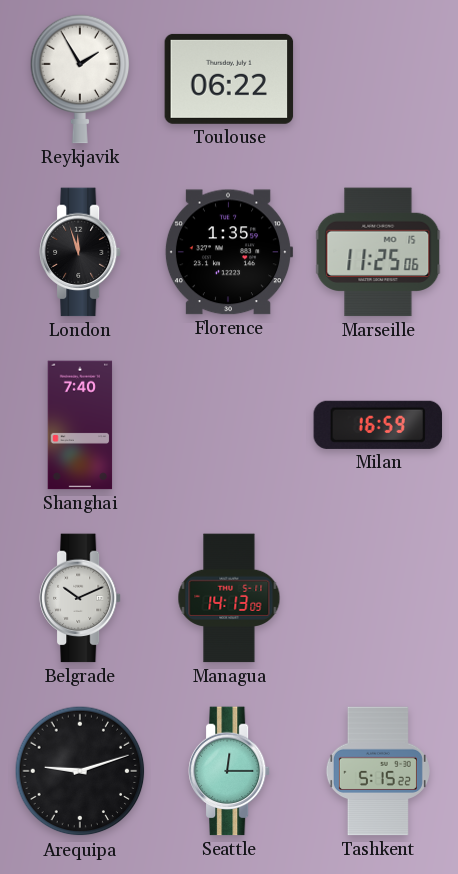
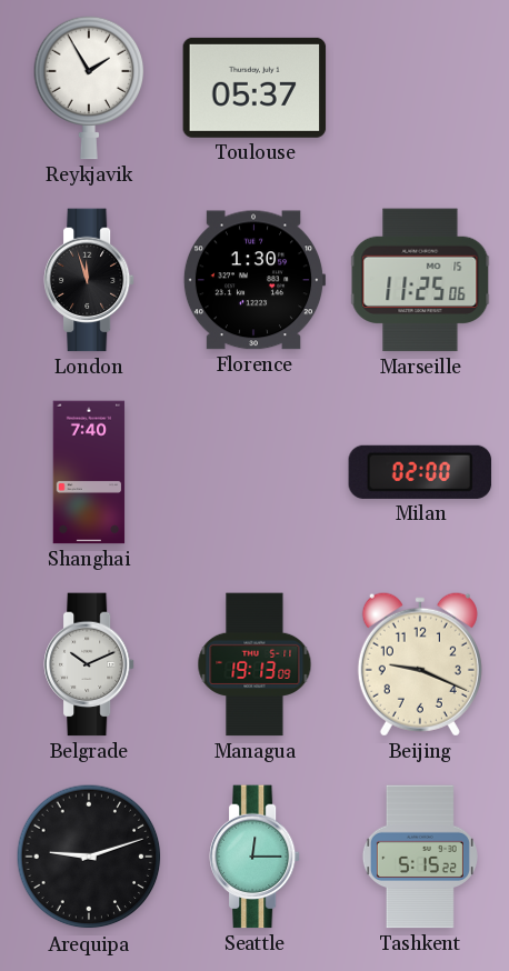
Toulouse: 06:22 -> 05:37
Florence: 1:35 -> 1:30
Milan: 16:59 -> 02:00
Managua: 14:13 -> 19:13
Beijing: none -> 9:19
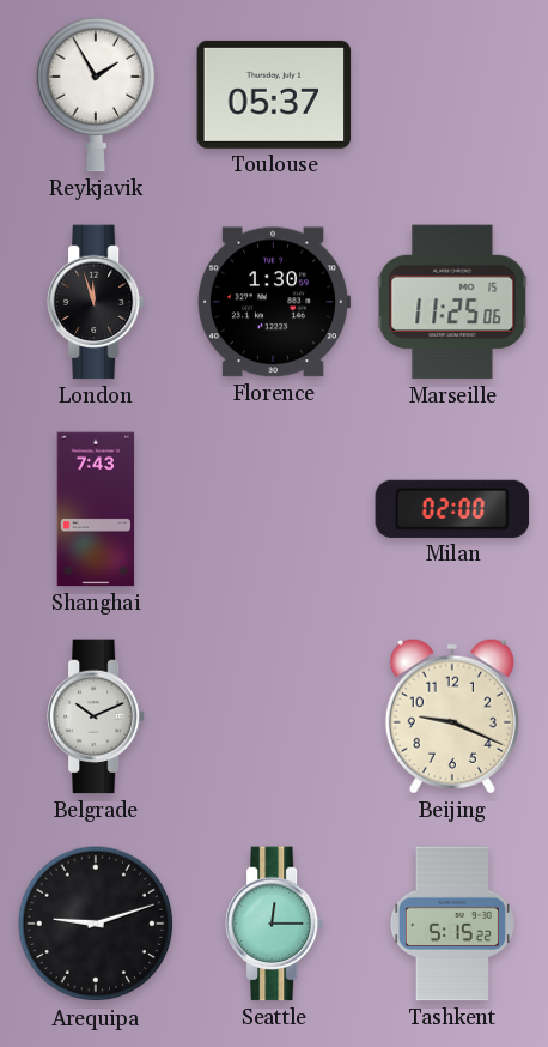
Shanghai: 7:40 -> 7:43
Managua: 19:13 -> none
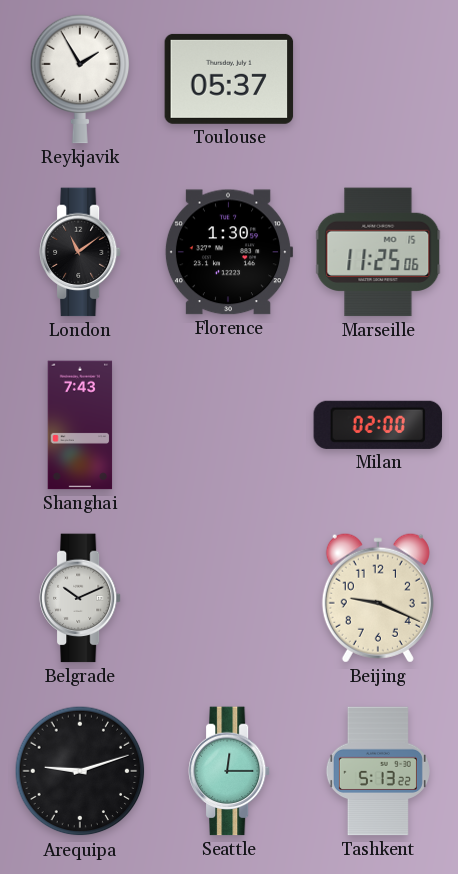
London: 11:57 -> 11:09
Tashkent: 5:15 -> 5:13
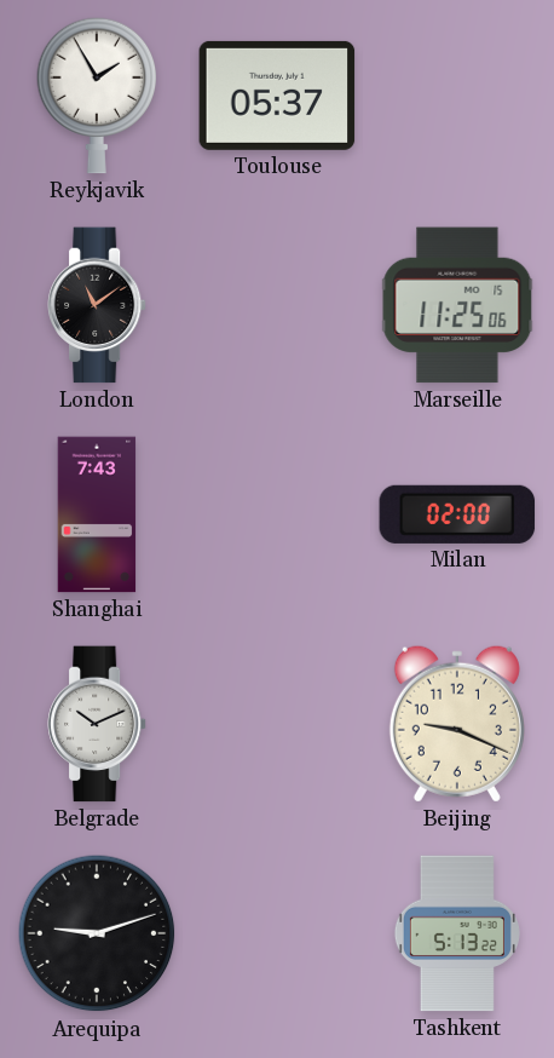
Florence: 1:30 -> none
Seattle: 12:15 -> none
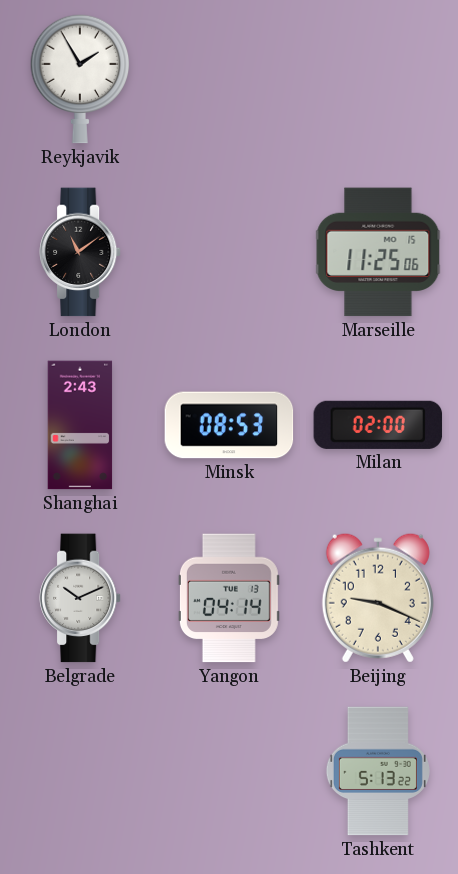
Toulouse: 05:37 -> none
Shanghai: 7:43 -> 2:43
Minsk: none -> 08:53
Yangon: none -> 04:14
Arequipa: 9:12 -> none
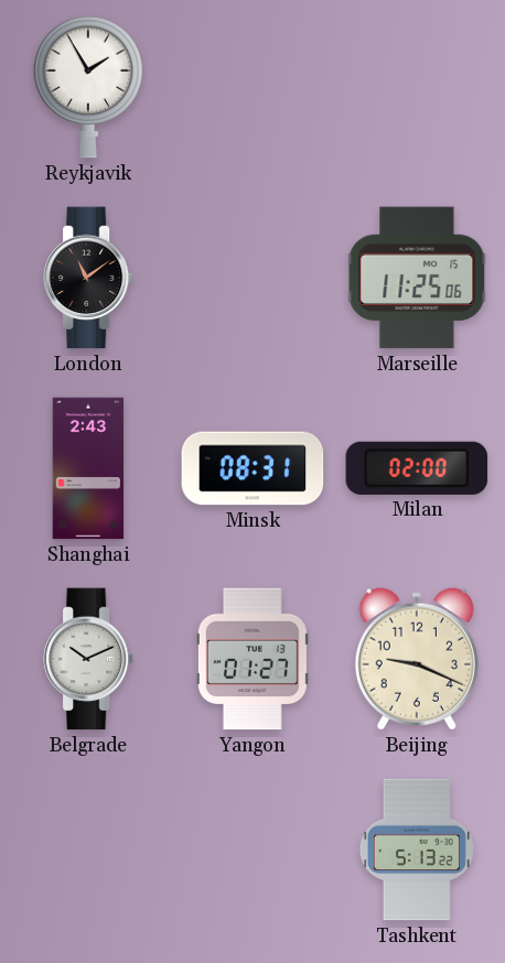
Minsk: 08:53 -> 08:31
Yangon: 04:14 -> 01:27
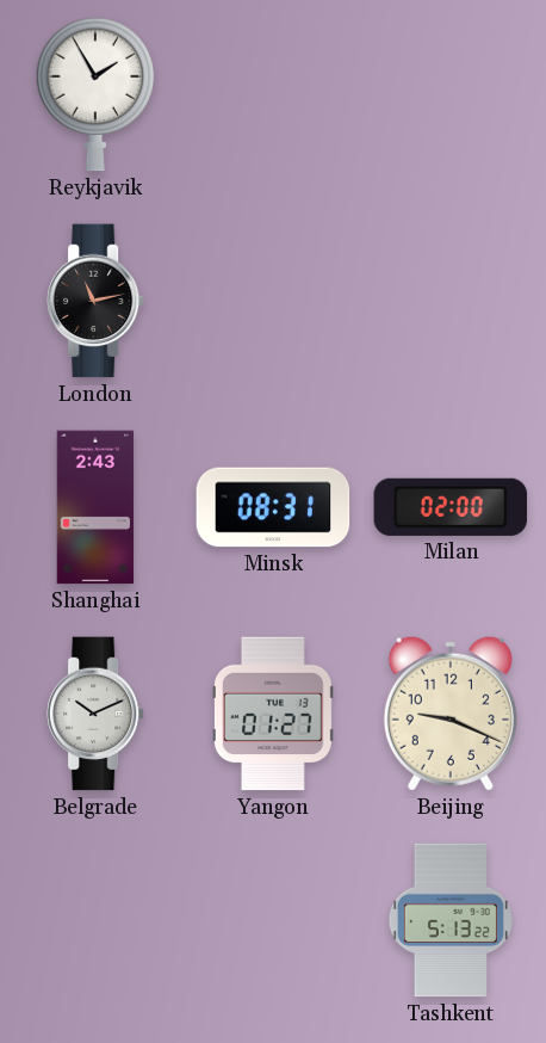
London: 11:09 -> 11:13
Marseille: 11:25 -> none
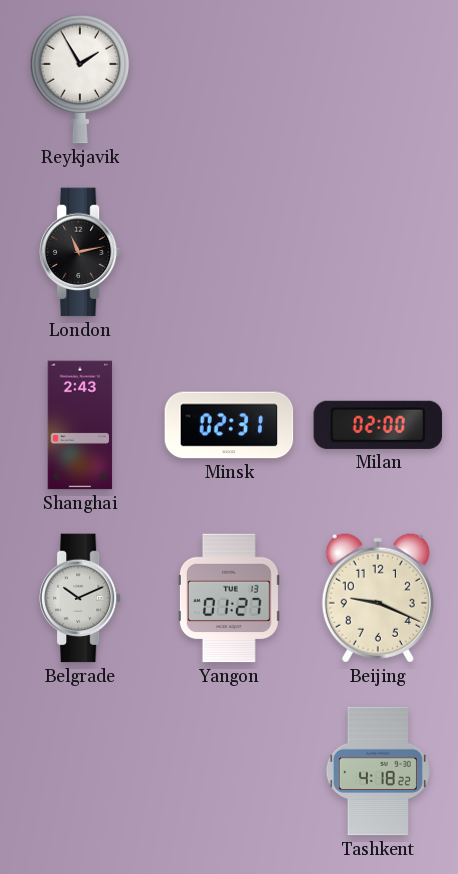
Minsk: 08:31 -> 02:31
Tashkent: 5:13 -> 4:18
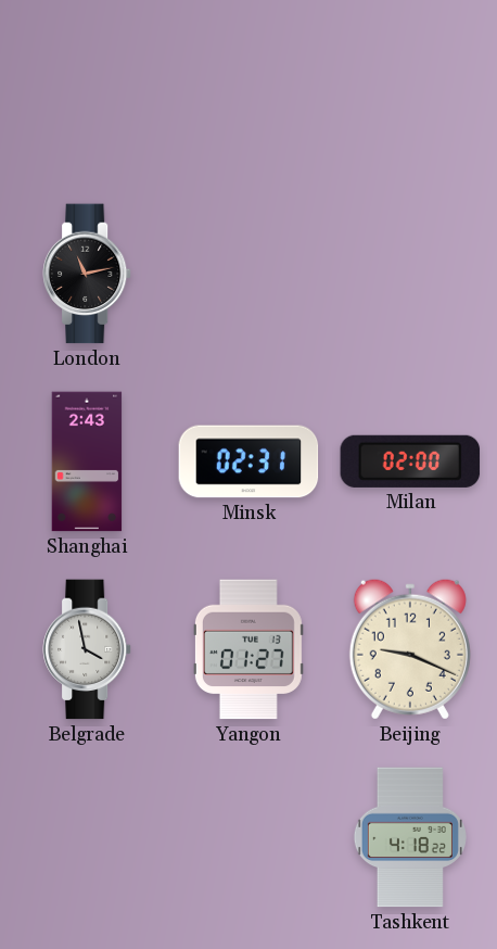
Reykjavik: 1:55 -> none
Belgrade: 10:11 -> 3:58
